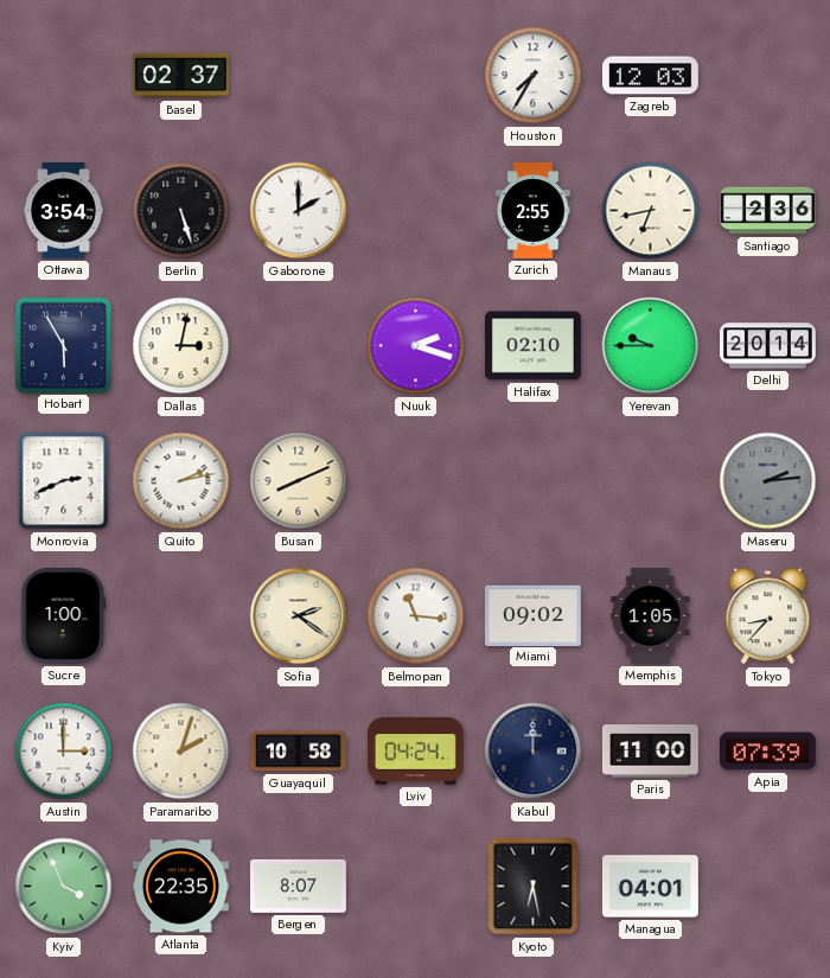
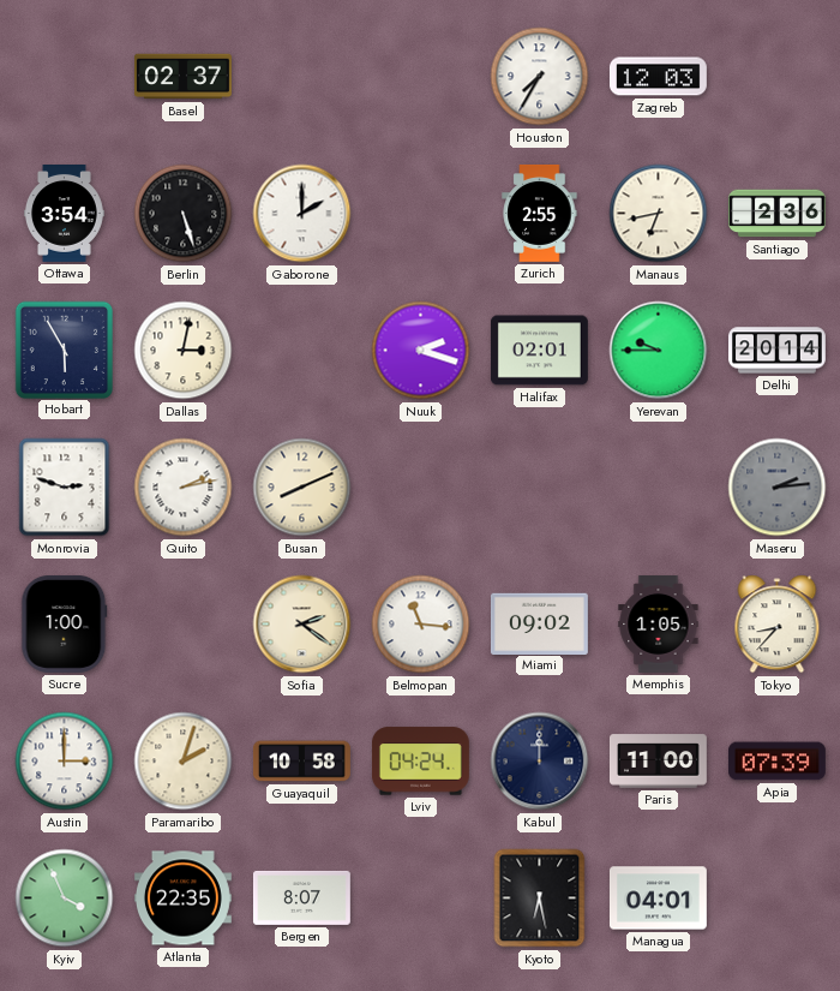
Halifax: 02:10 -> 02:01
Monrovia: 2:41 -> 2:48
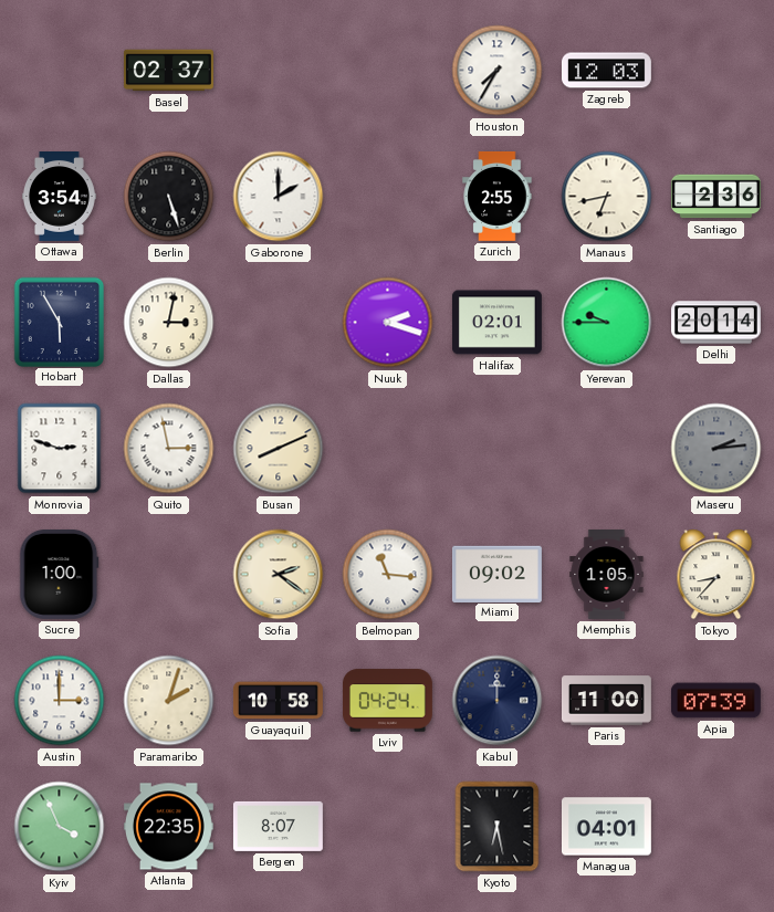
Quito: 2:13 -> 2:58
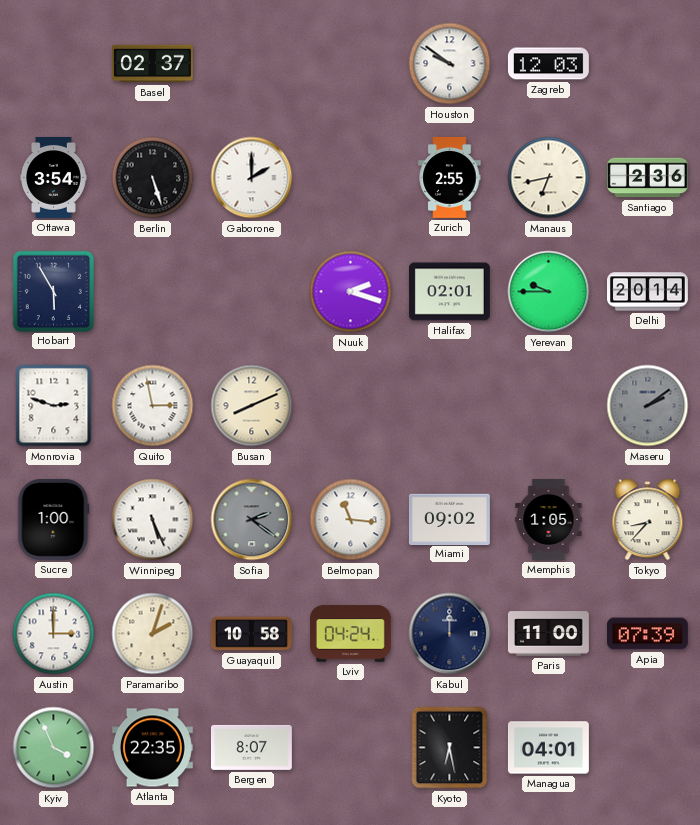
Houston: 7:35 -> 9:51
Dallas: 3:02 -> none
Maseru: 2:14 -> 2:09
Winnipeg: none -> 5:26
Sofia dial: cream -> grey
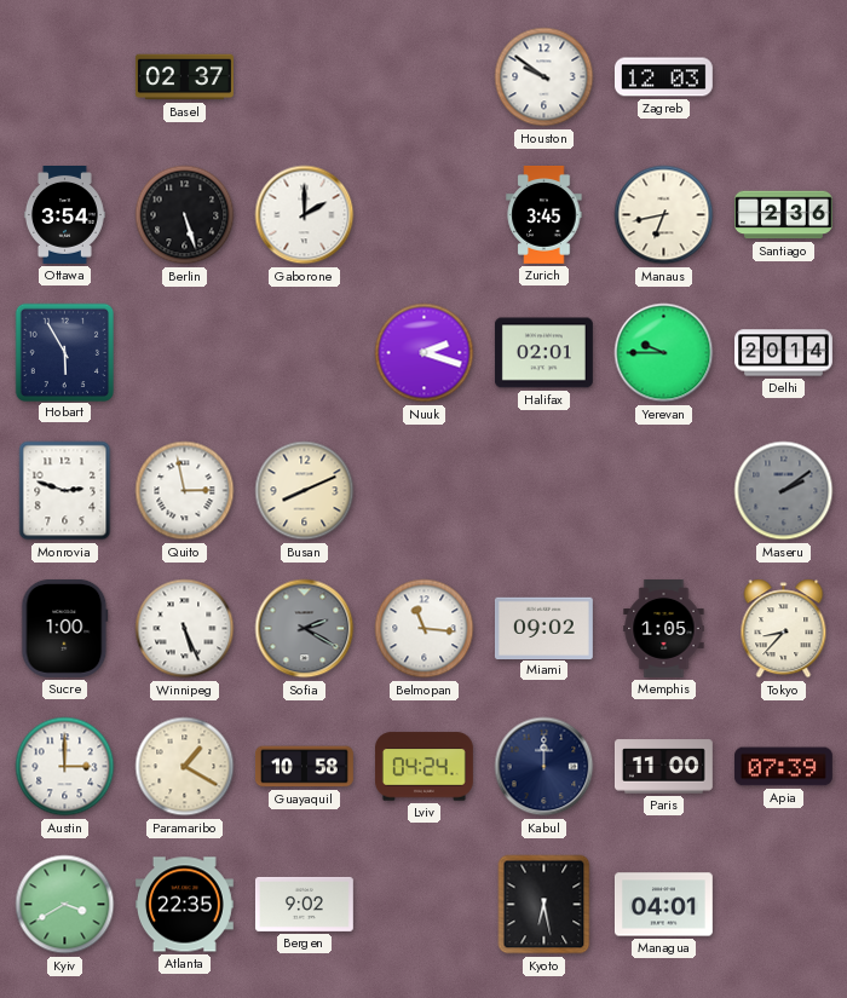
Zurich: 2:55 -> 3:45
Sofia: 2:21 -> 2:20
Paramaribo: 2:03 -> 1:20
Kyiv: 3:56 -> 3:40
Bergen: 8:07 -> 9:02
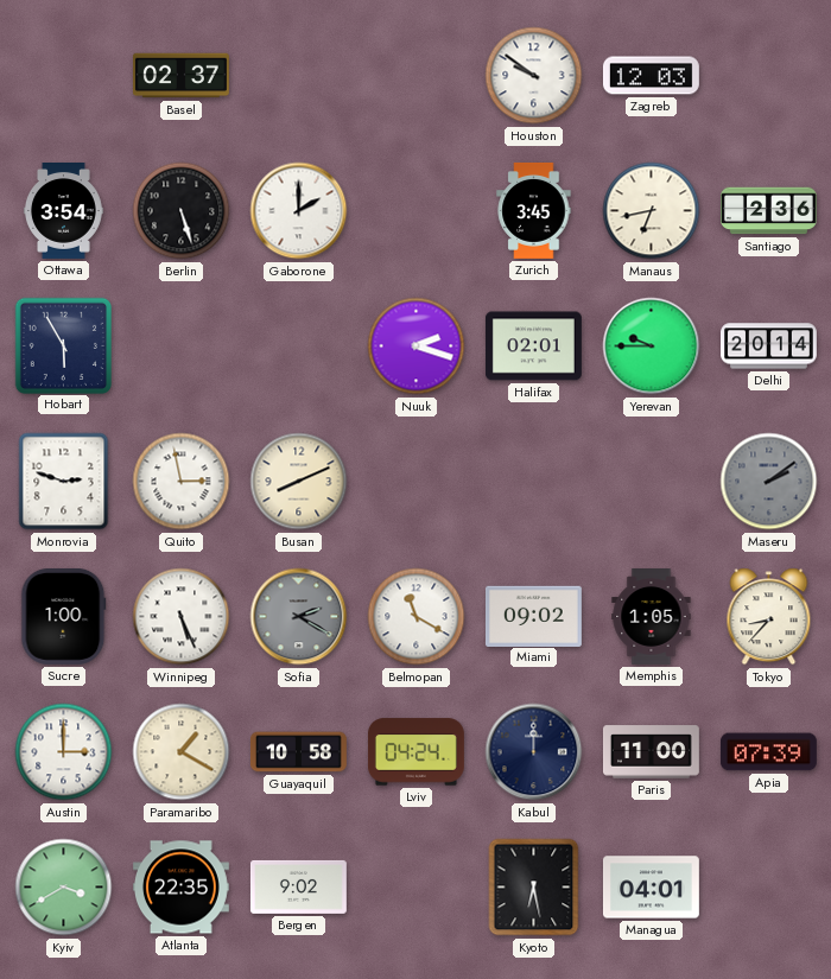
Belmopan: 11:16 -> 11:20
